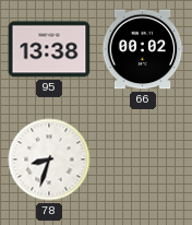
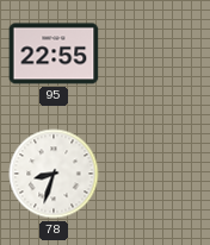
95: 13:38 -> 22:55
66: 00:02 -> none
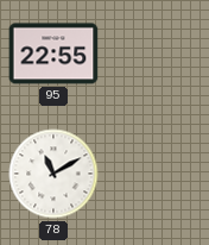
78: 8:33 -> 11:10
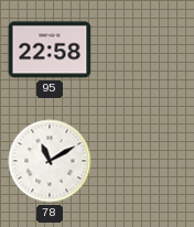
95: 22:55 -> 22:58
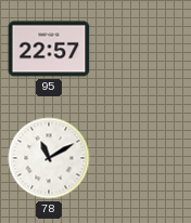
95: 22:58 -> 22:57
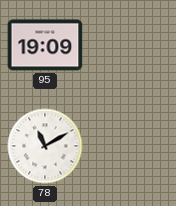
95: 22:57 -> 19:09
